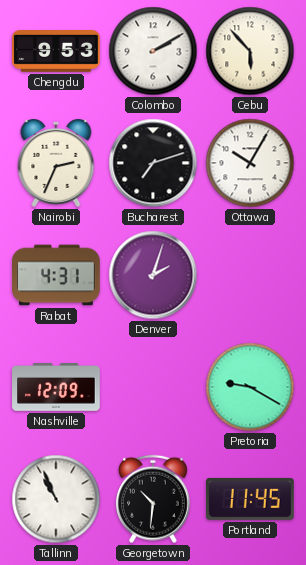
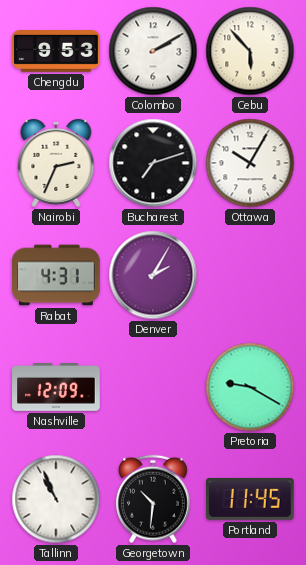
Denver: 2:03 -> 2:05
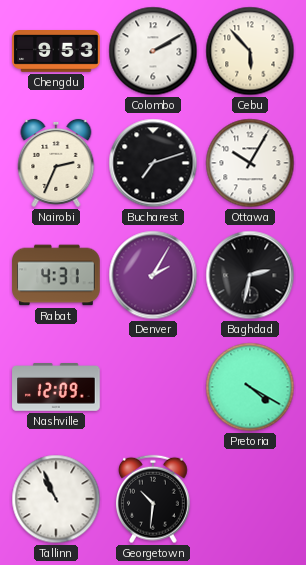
Baghdad: none -> 2:32
Pretoria: 9:20 -> 4:20
Portland: 11:45 -> none
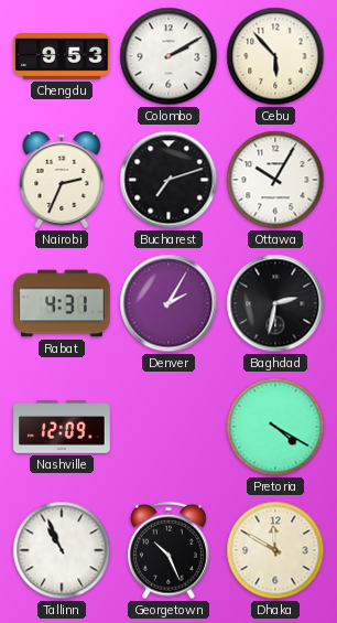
Georgetown: 10:31 -> 10:26
Dhaka: none -> 11:50
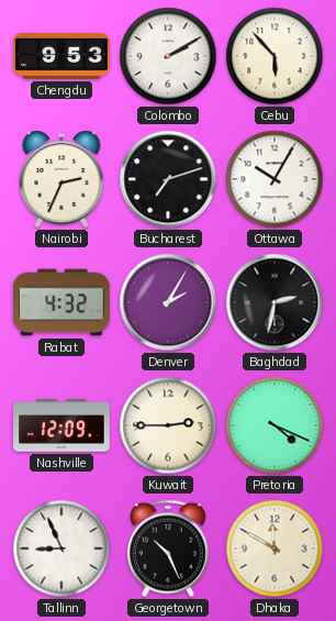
Rabat: 4:31 -> 4:32
Kuwait: none -> 2:45
Pretoria: 4:20 -> 4:19
Tallinn: 10:56 -> 8:56
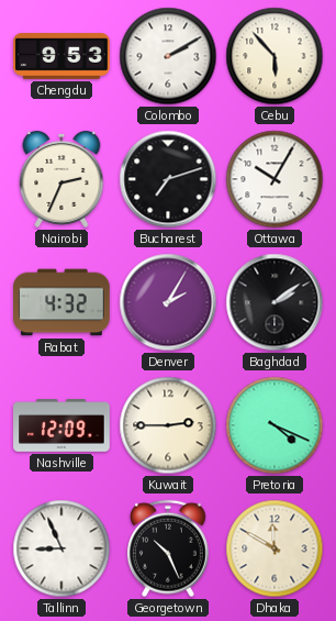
Baghdad: 2:32 -> 2:09
